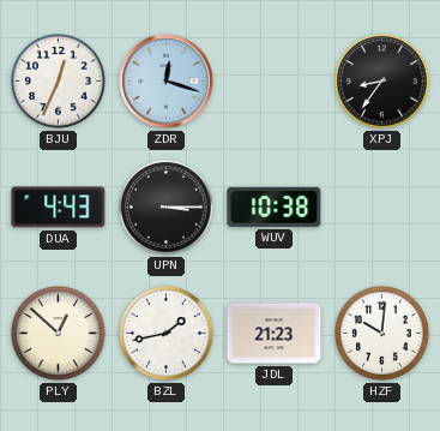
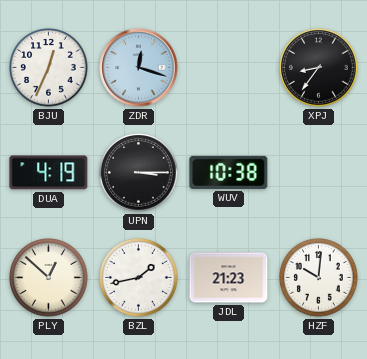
DUA: 4:43 -> 4:19
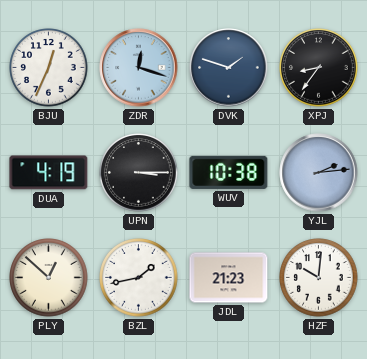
DVK: none -> 1:48
YJL: none -> 2:14
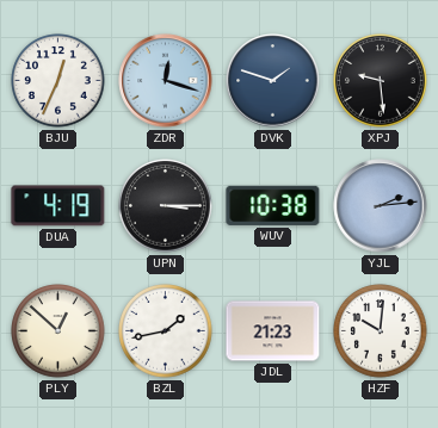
XPJ: 8:36 -> 9:29
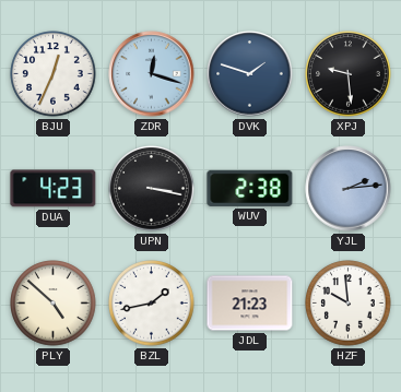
DUA: 4:19 -> 4:23
UPN: 3:15 -> 3:17
WUV: 10:38 -> 2:38
PLY: 12:52 -> 4:52
HZF: 10:01 -> 9:59
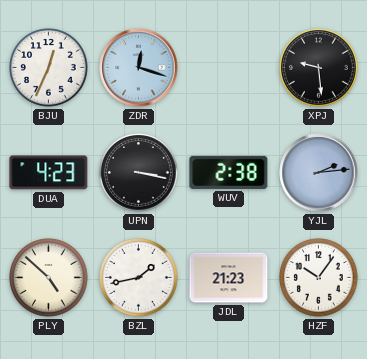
DVK: 1:48 -> none
HZF: 9:59 -> 10:06
